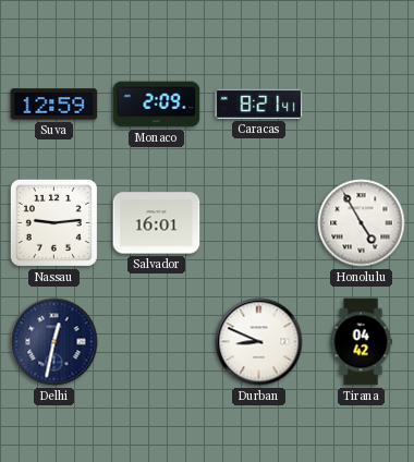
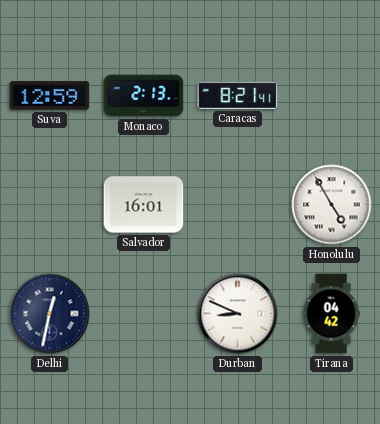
Monaco: 2:09 -> 2:13
Nassau: 9:14 -> none
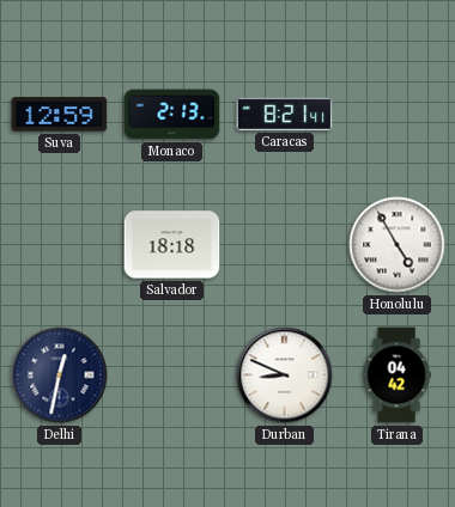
Salvador: 16:01 -> 18:18
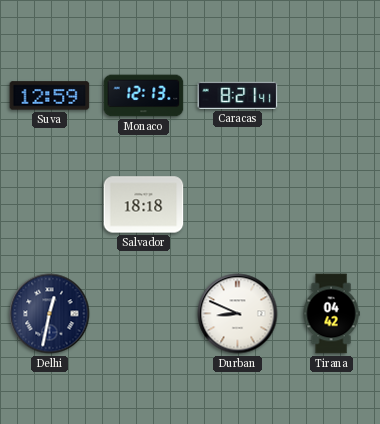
Monaco: 2:13 -> 12:13
Honolulu: 4:55 -> none
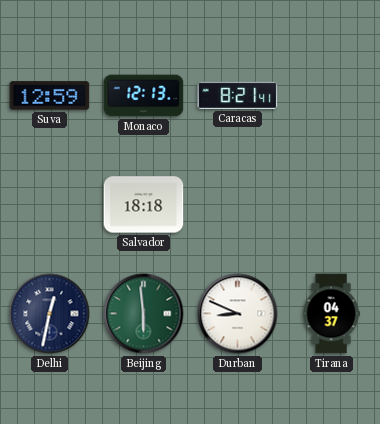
Beijing: none -> 5:59
Tirana: 04:42 -> 04:37
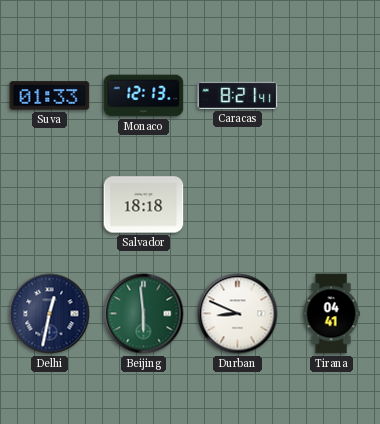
Suva: 12:59 -> 01:33
Tirana: 04:37 -> 04:41
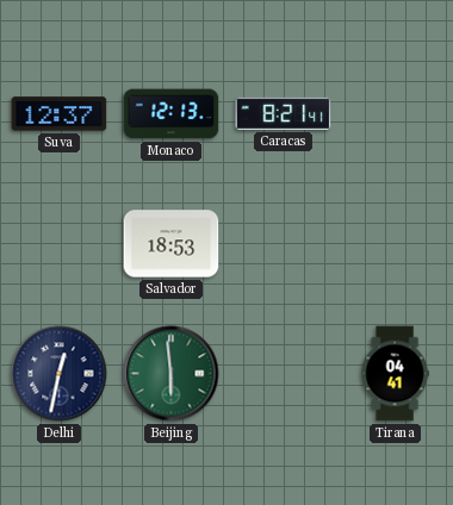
Suva: 01:33 -> 12:37
Salvador: 18:18 -> 18:53
Durban: 8:49 -> none
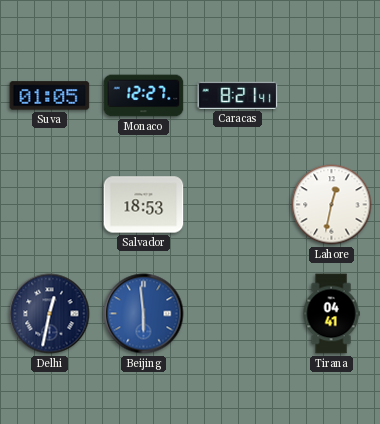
Suva: 12:37 -> 01:05
Monaco: 12:13 -> 12:27
Lahore: none -> 12:32
Beijing dial: green -> blue
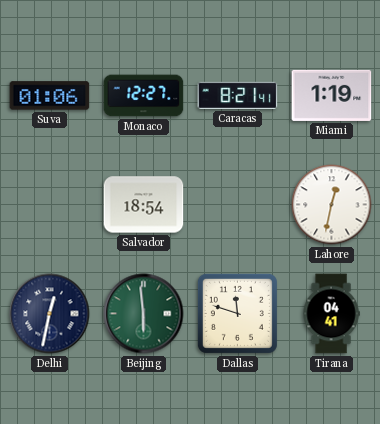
Suva: 01:05 -> 01:06
Miami: none -> 1:19
Salvador: 18:53 -> 18:54
Beijing dial: blue -> green
Dallas: none -> 11:48
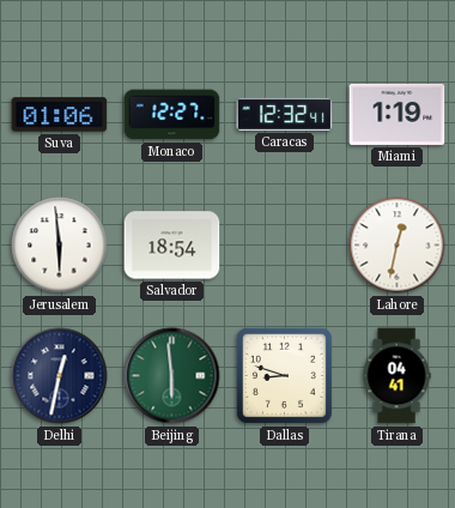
Caracas: 8:21 -> 12:32
Jerusalem: none -> 5:59
Dallas: 11:48 -> 8:48
